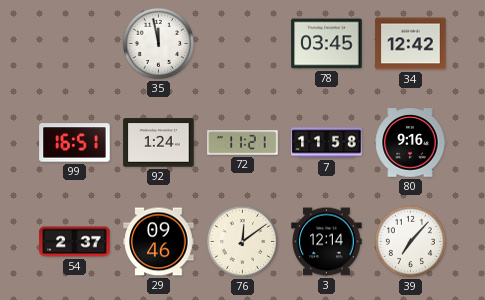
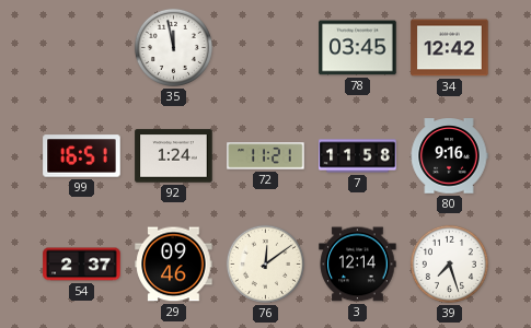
39: 7:07 -> 7:27
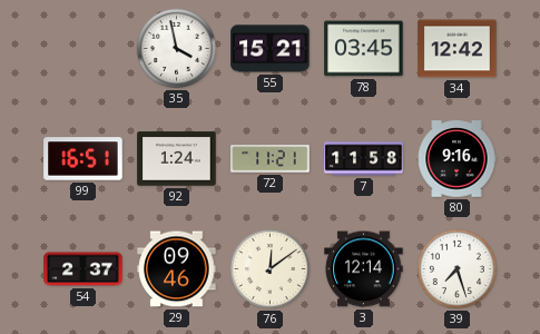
35: 11:58 -> 3:58
55: none -> 15:21
